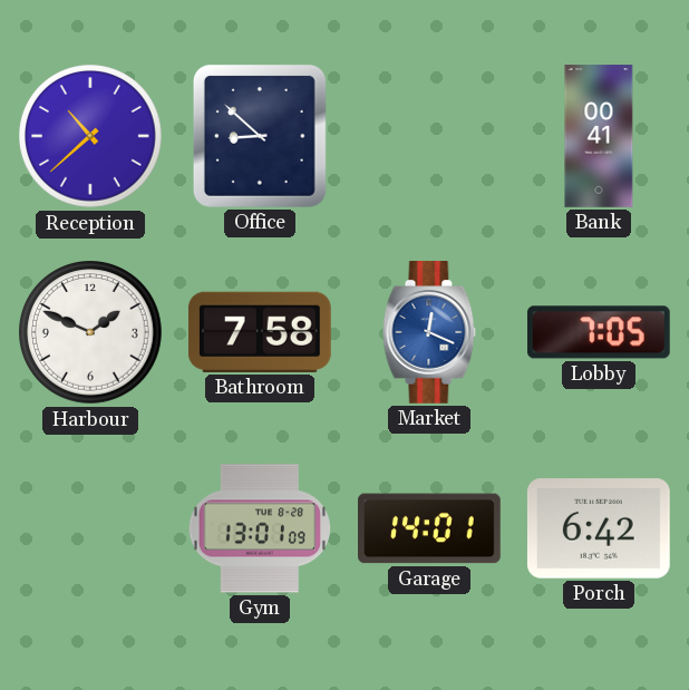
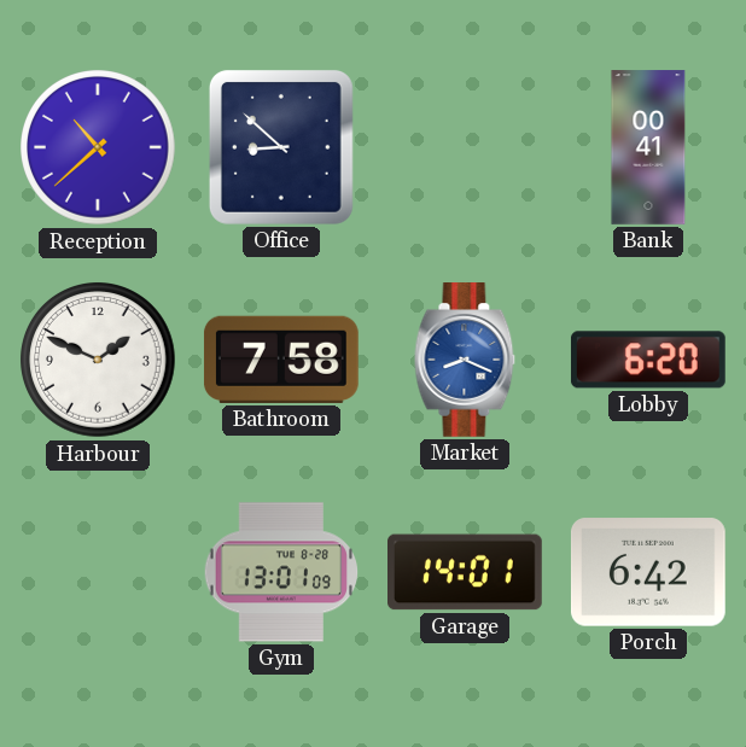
Market: 12:19 -> 8:19
Lobby: 7:05 -> 6:20
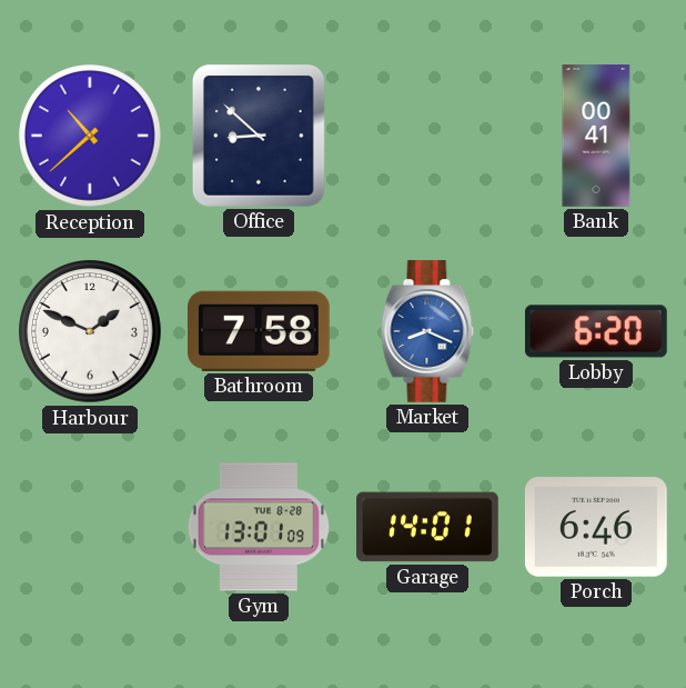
Porch: 6:42 -> 6:46
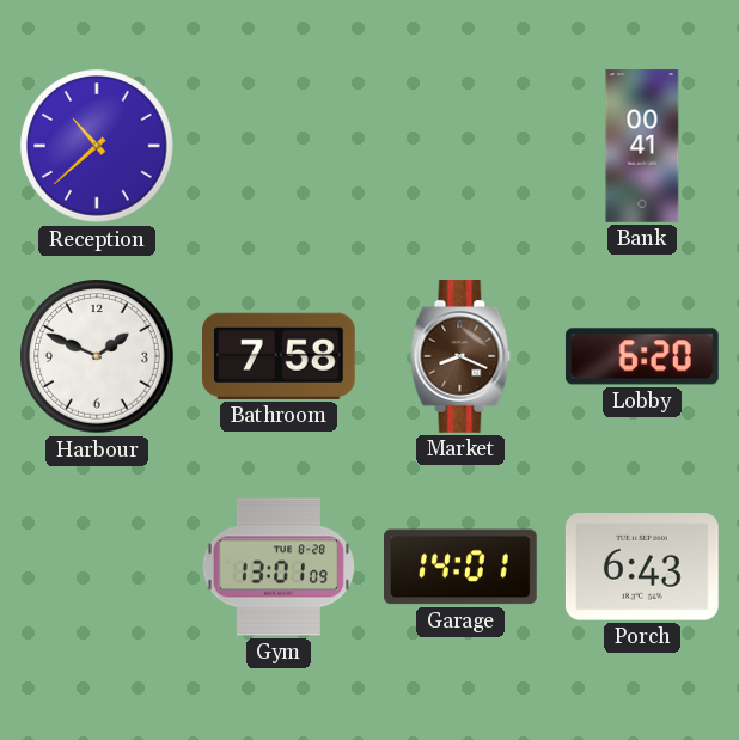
Office: 8:52 -> none
Market dial: blue -> brown
Porch: 6:46 -> 6:43
